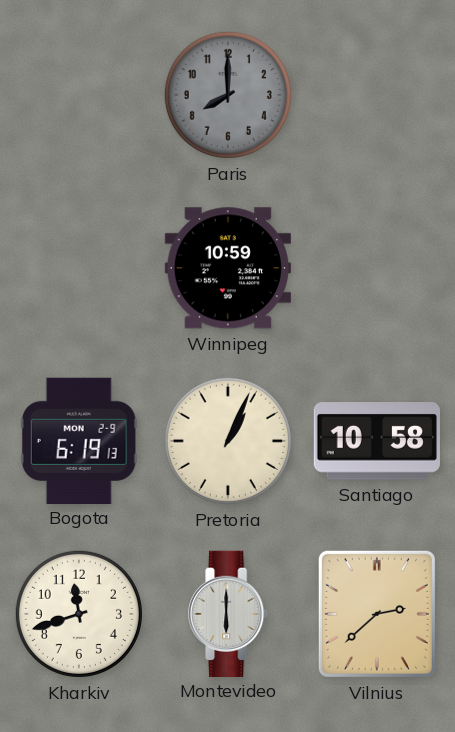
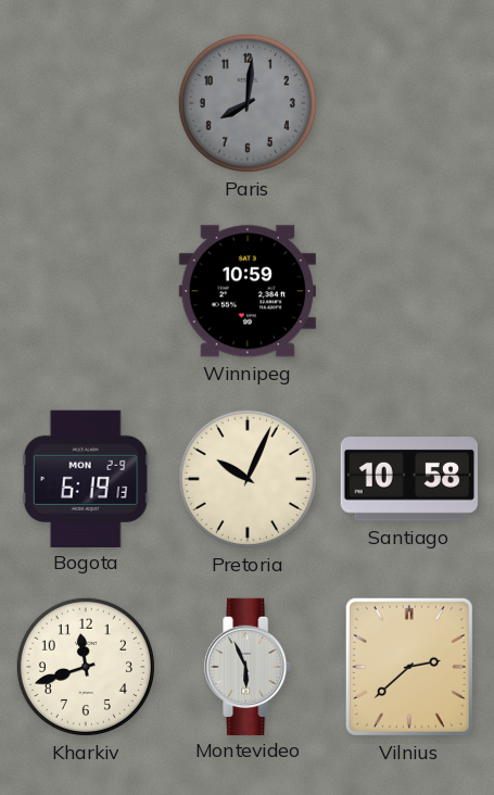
Paris: 8:00 -> 8:01
Pretoria: 1:04 -> 10:04
Montevideo: 6:00 -> 5:56
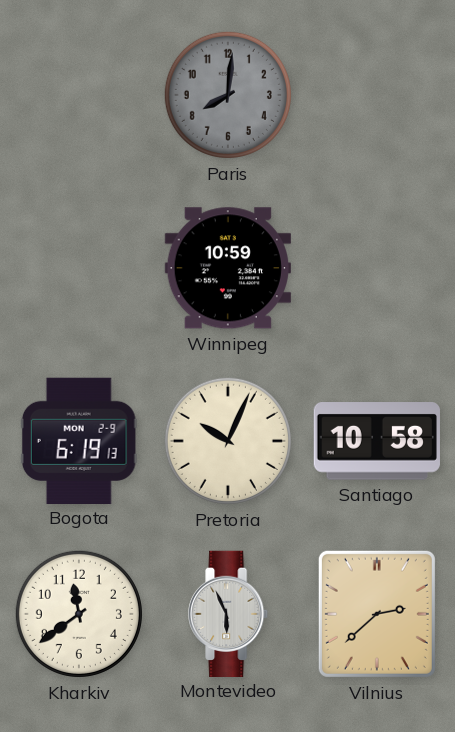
Kharkiv: 11:42 -> 11:39
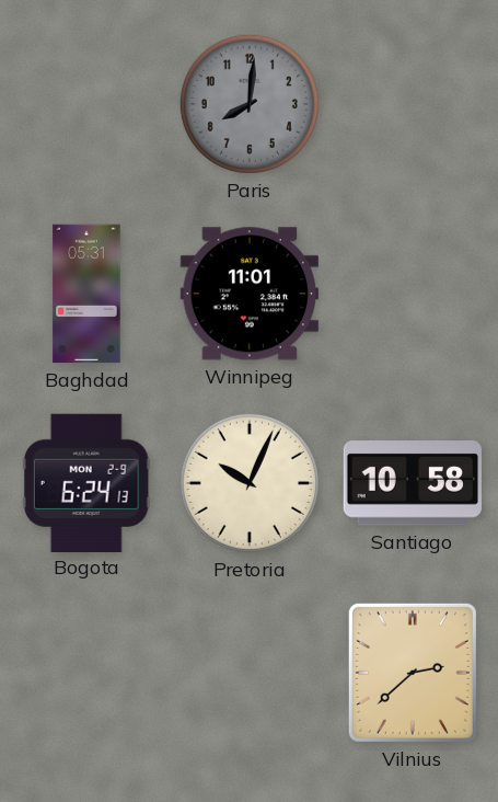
Baghdad: none -> 05:31
Winnipeg: 10:59 -> 11:01
Bogota: 6:19 -> 6:24
Kharkiv: 11:39 -> none
Montevideo: 5:56 -> none
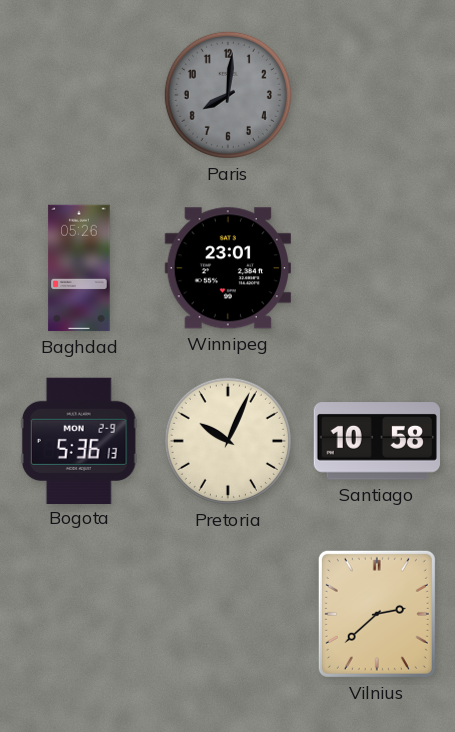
Baghdad: 05:31 -> 05:26
Winnipeg: 11:01 -> 23:01
Bogota: 6:24 -> 5:36
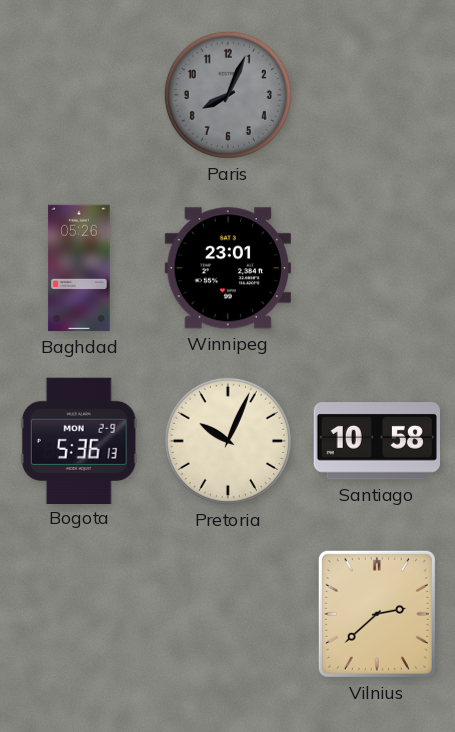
Paris: 8:01 -> 8:04
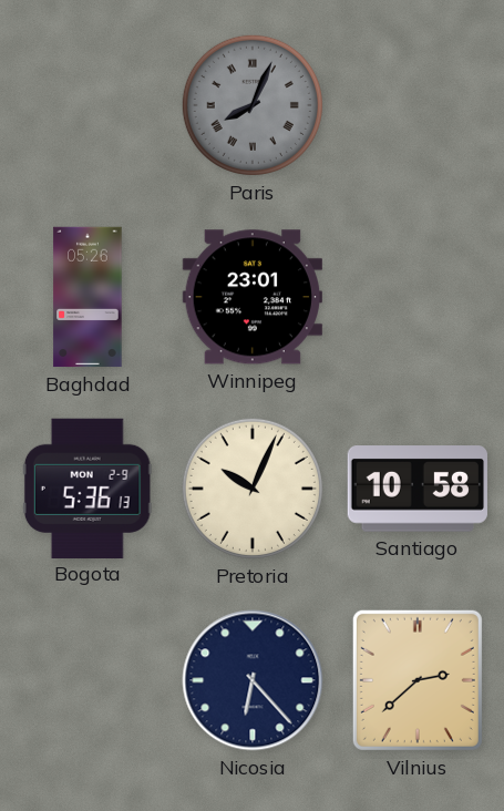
Paris numerals: Arabic -> Roman
Nicosia: none -> 6:23
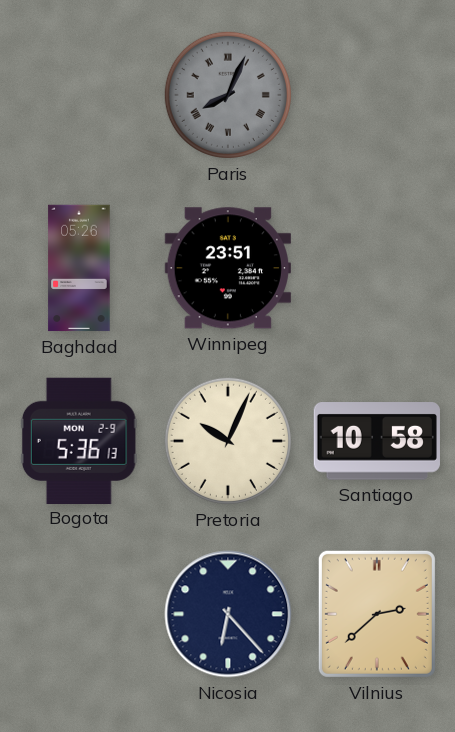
Winnipeg: 23:01 -> 23:51
